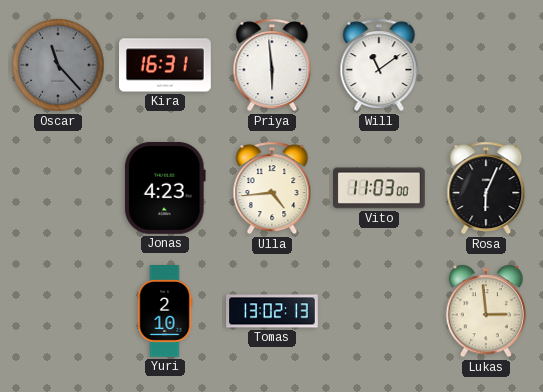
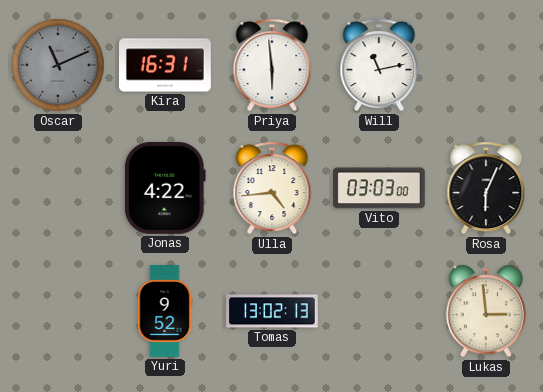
Oscar: 11:23 -> 11:11
Will: 11:09 -> 11:13
Jonas: 4:23 -> 4:22
Vito: 11:03 -> 03:03
Yuri: 2:10 -> 9:52
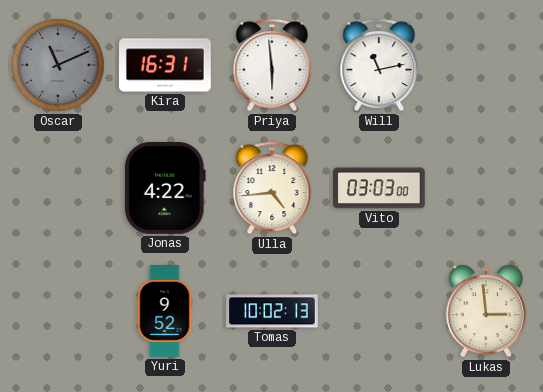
Rosa: 6:04 -> none
Tomas: 13:02 -> 10:02
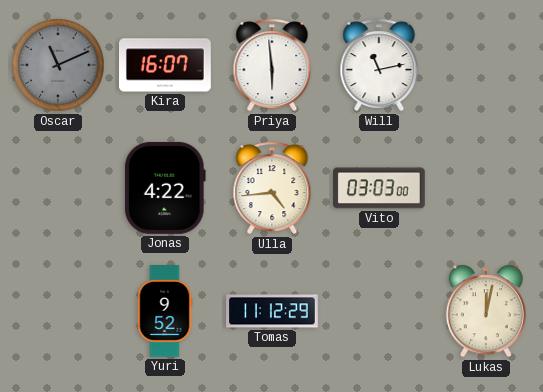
Kira: 16:31 -> 16:07
Tomas: 10:02 -> 11:12
Lukas: 2:59 -> 12:02
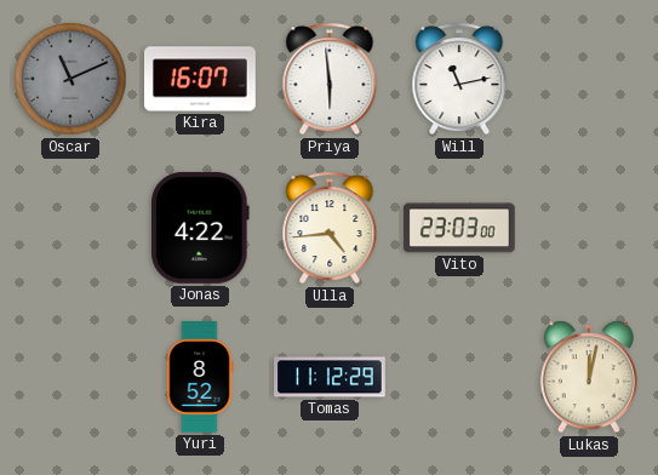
Vito: 03:03 -> 23:03
Yuri: 9:52 -> 8:52
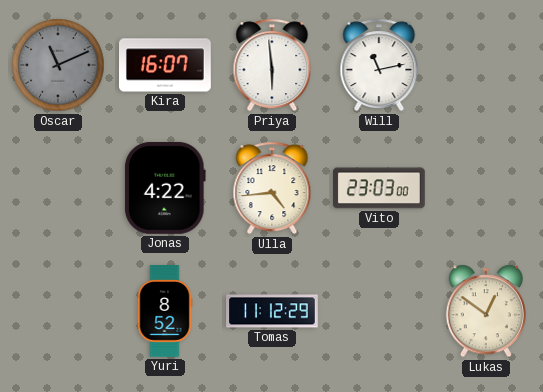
Lukas: 12:02 -> 12:51
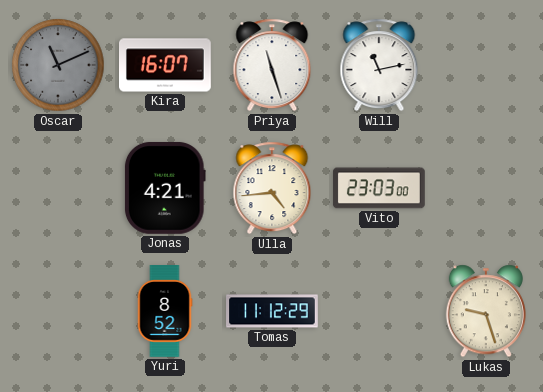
Priya: 5:59 -> 11:27
Jonas: 4:22 -> 4:21
Lukas: 12:51 -> 9:27
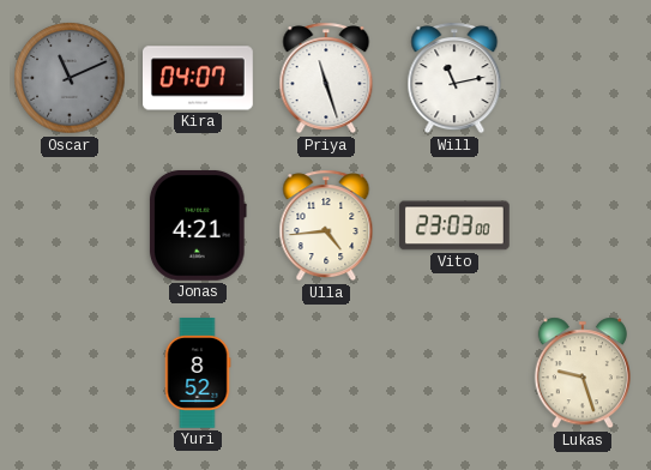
Kira: 16:07 -> 04:07
Tomas: 11:12 -> none
